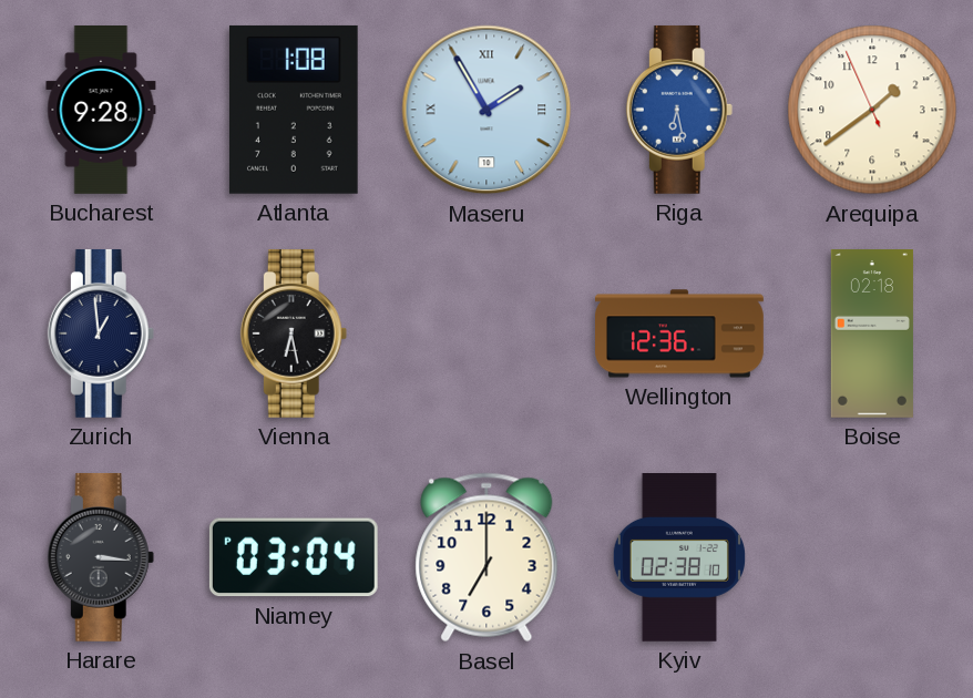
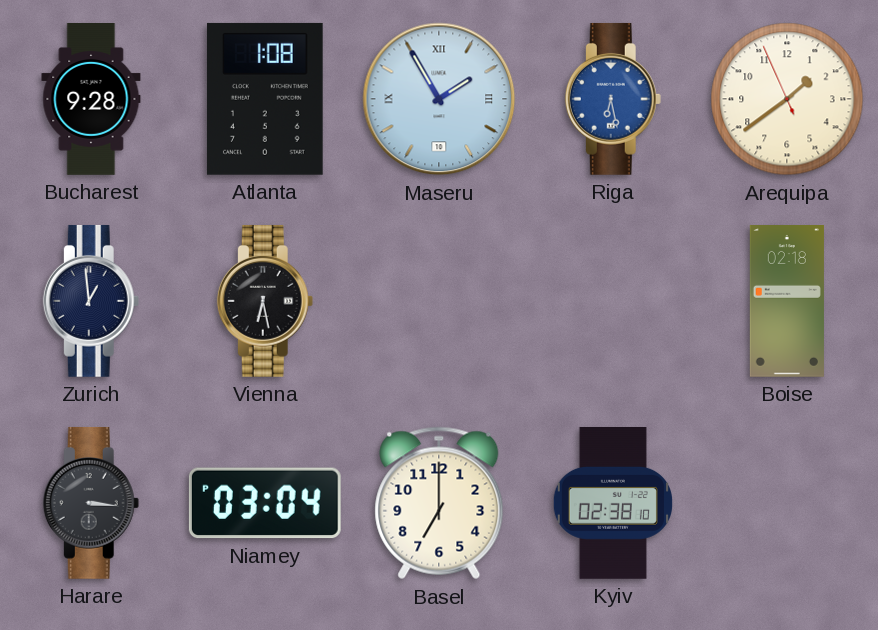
Wellington: 12:36 -> none
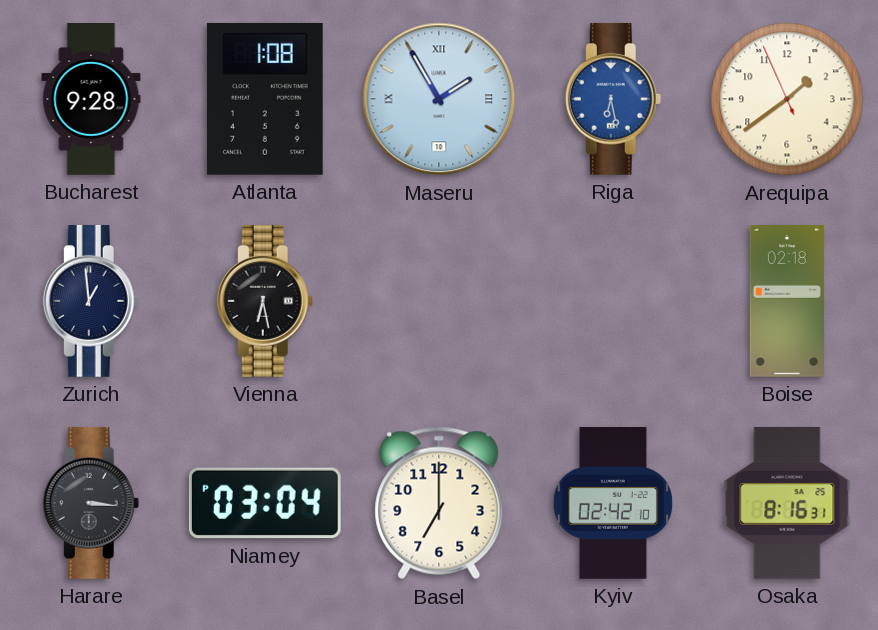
Kyiv: 02:38 -> 02:42
Osaka: none -> 8:16
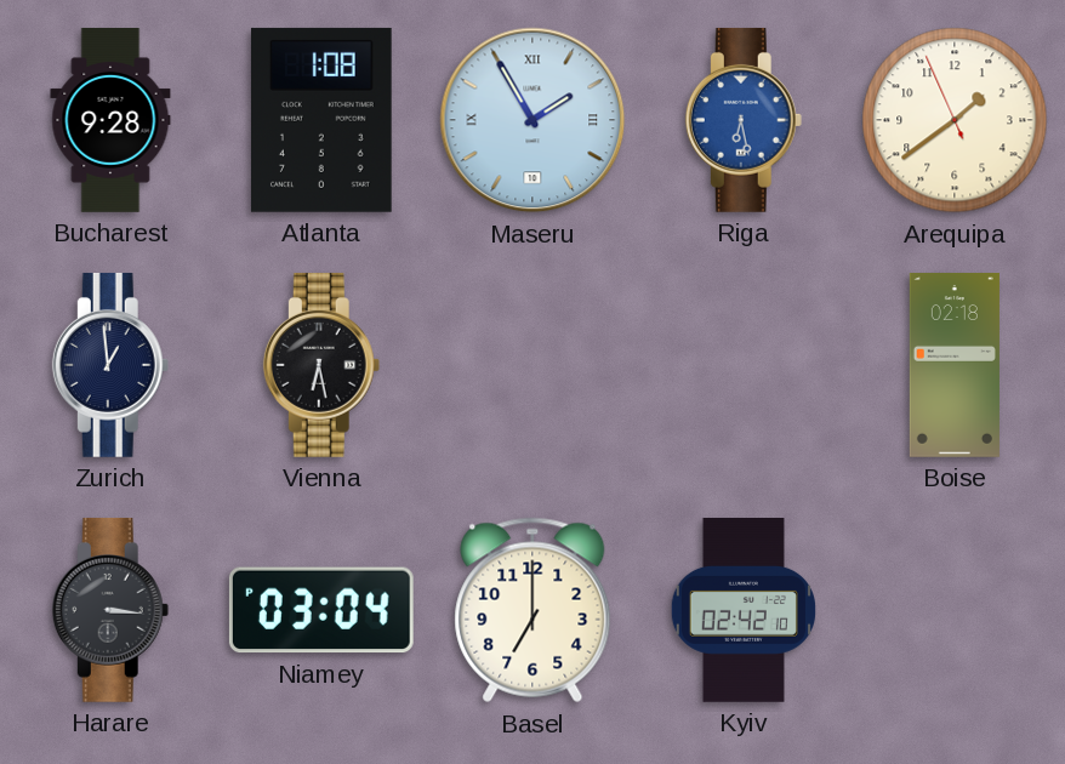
Osaka: 8:16 -> none
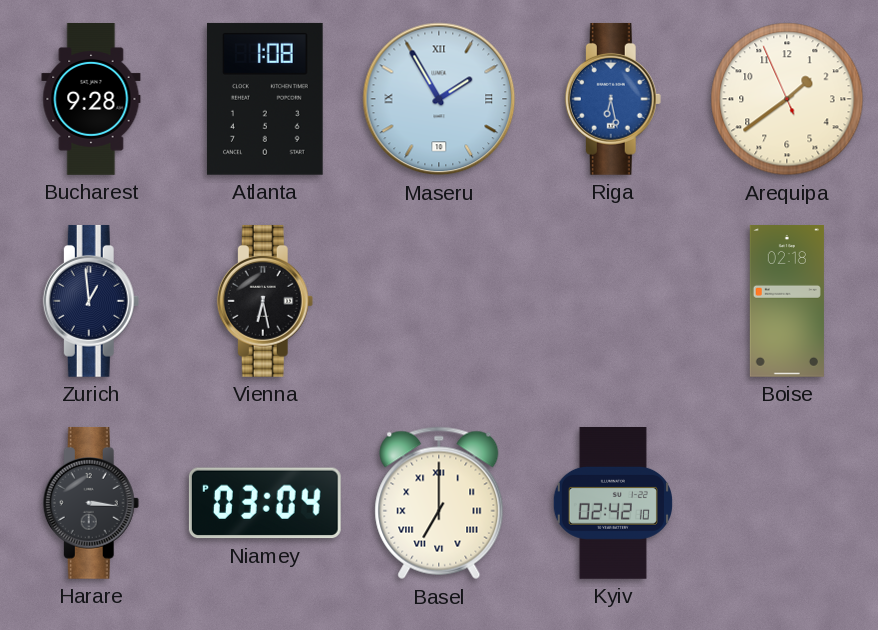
Basel numerals: Arabic -> Roman
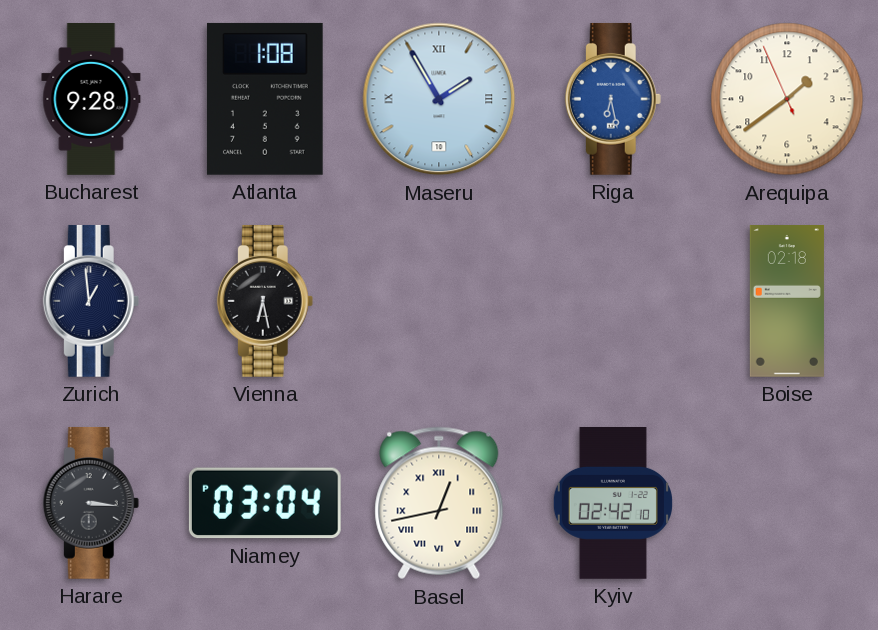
Basel: 7:00 -> 12:43
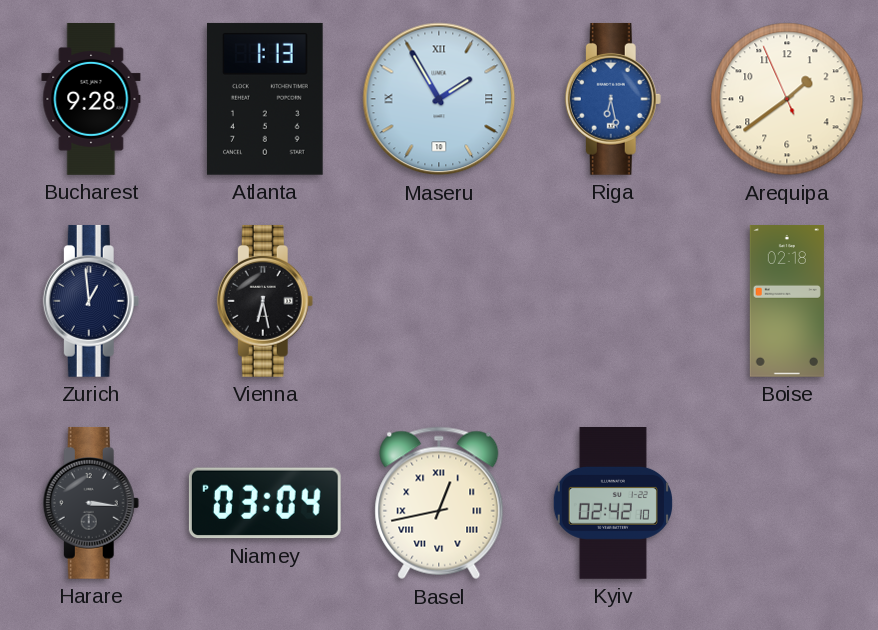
Atlanta: 1:08 -> 1:13
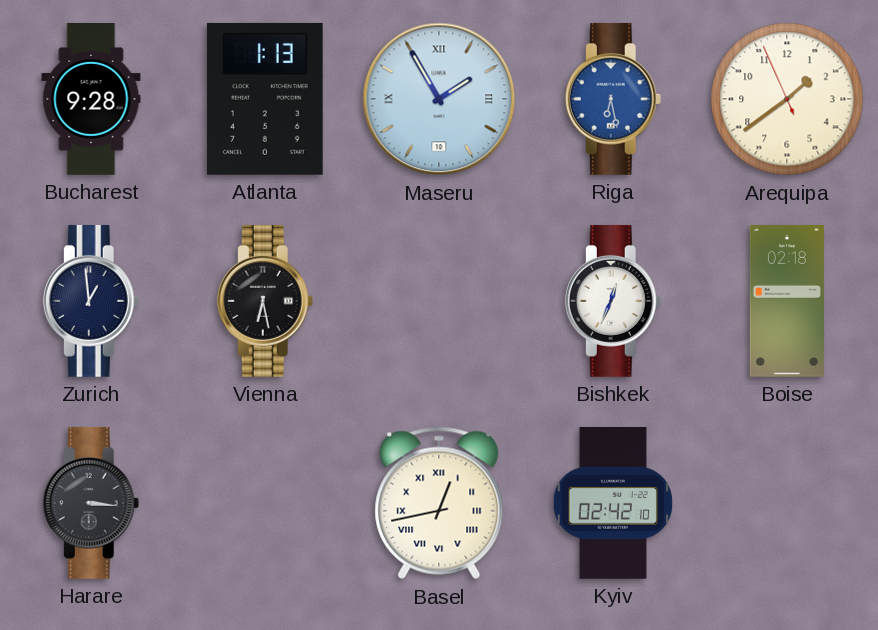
Bishkek: none -> 12:34
Niamey: 03:04 -> none
